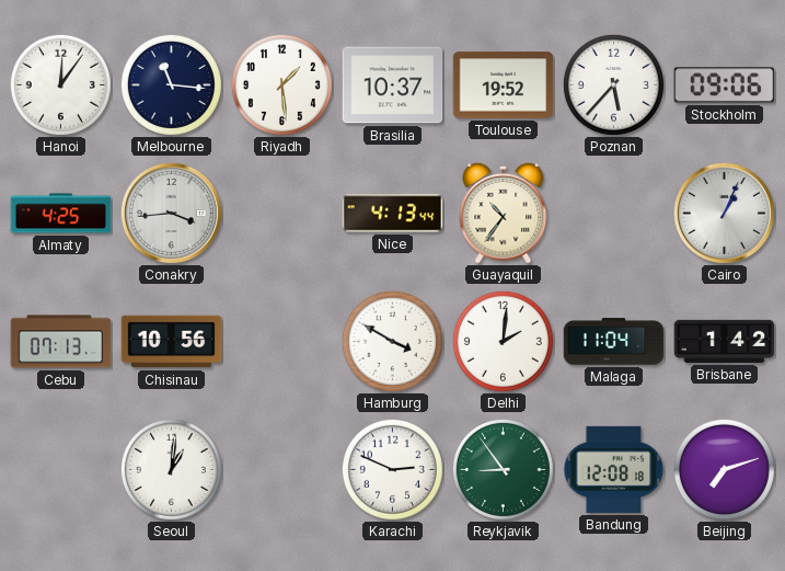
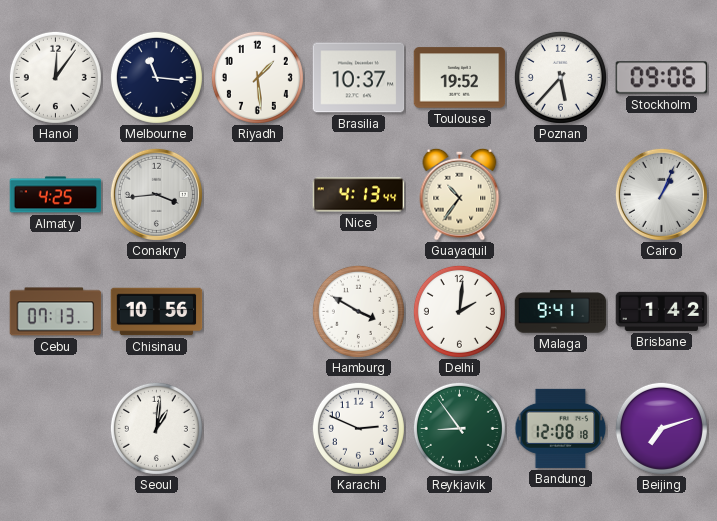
Malaga: 11:04 -> 9:41
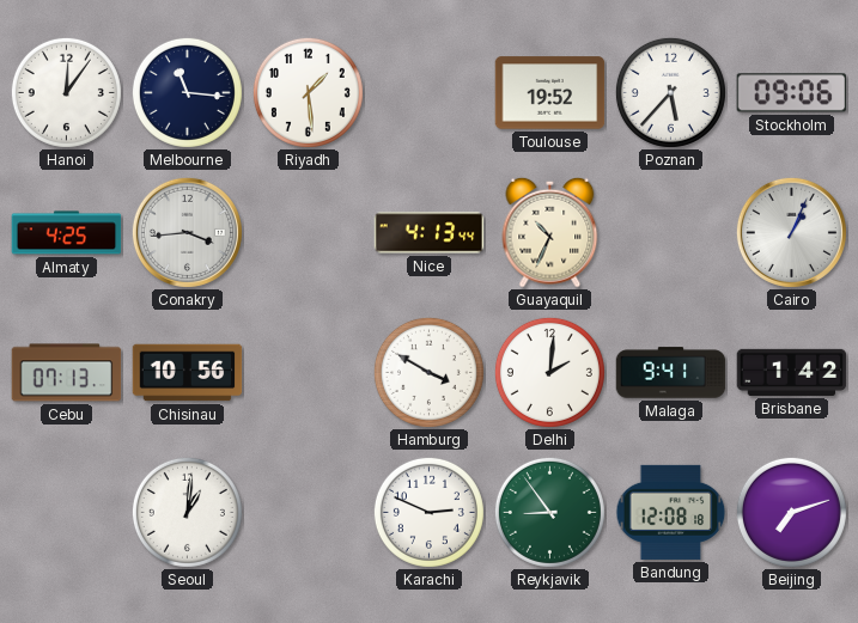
Brasilia: 10:37 -> none
Guayaquil: 10:36 -> 10:34
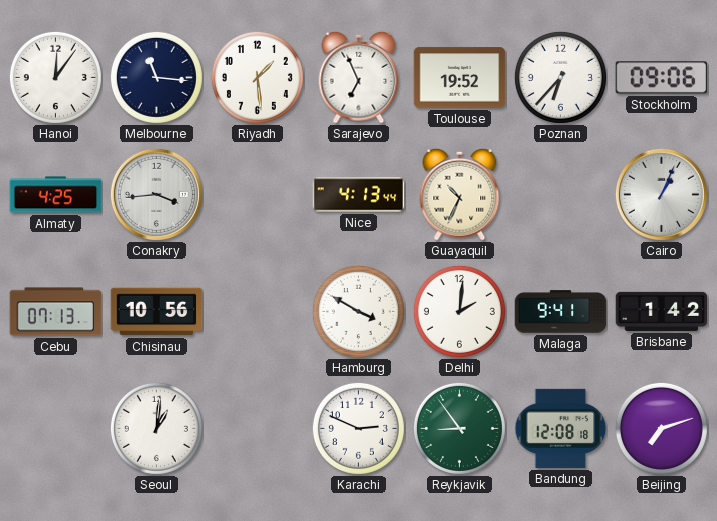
Sarajevo: none -> 6:56
Poznan: 5:37 -> 6:37
